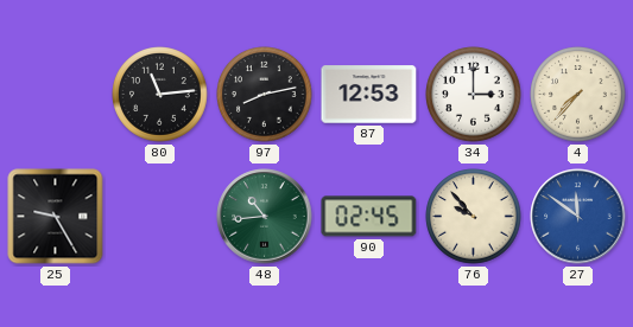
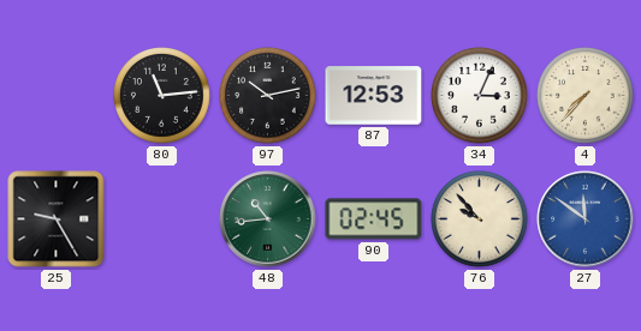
97: 8:13 -> 10:13
34: 3:00 -> 3:04
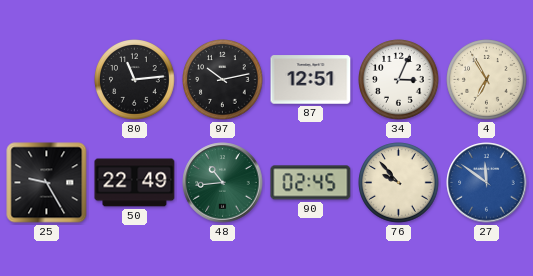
87: 12:53 -> 12:51
4: 7:37 -> 6:55
50: none -> 22:49
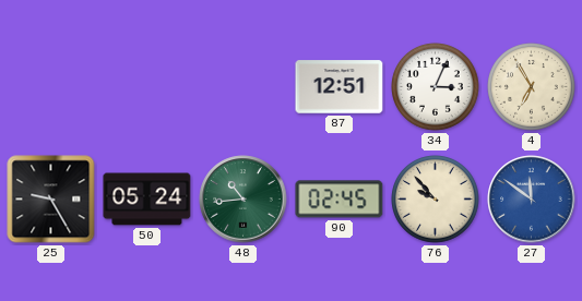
80: 11:14 -> none
97: 10:13 -> none
50: 22:49 -> 05:24
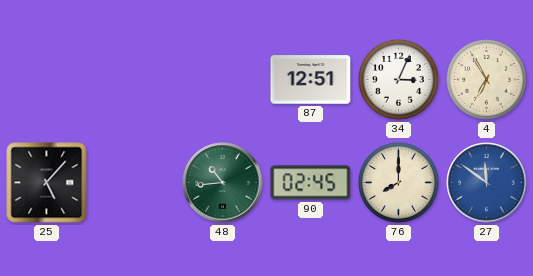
25: 9:25 -> 5:07
50: 05:24 -> none
76: 9:53 -> 8:00
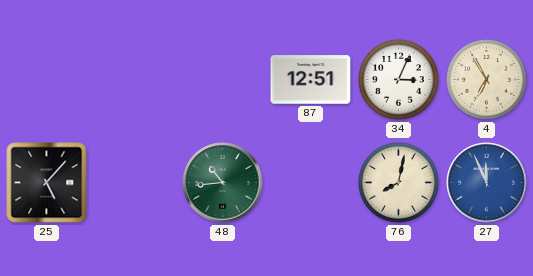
90: 02:45 -> none
76: 8:00 -> 8:02
27: 11:51 -> 11:56
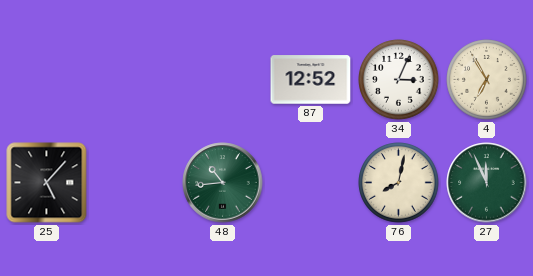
87: 12:51 -> 12:52
27 dial: blue -> green
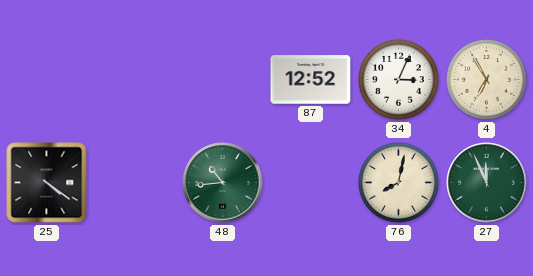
25: 5:07 -> 4:21
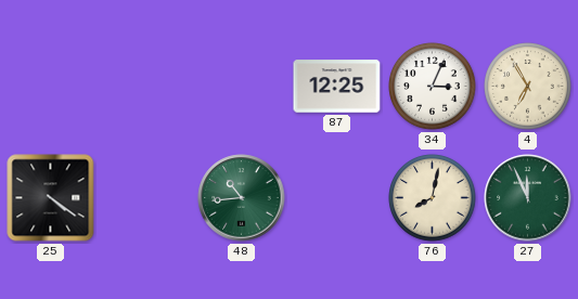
87: 12:52 -> 12:25
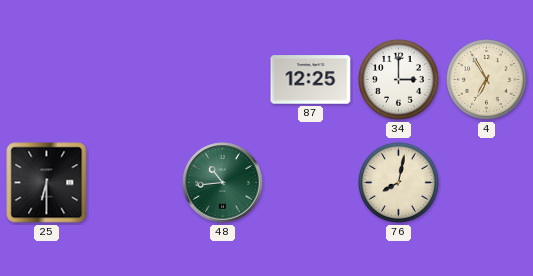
34: 3:04 -> 3:00
25: 4:21 -> 6:30
27: 11:56 -> none
